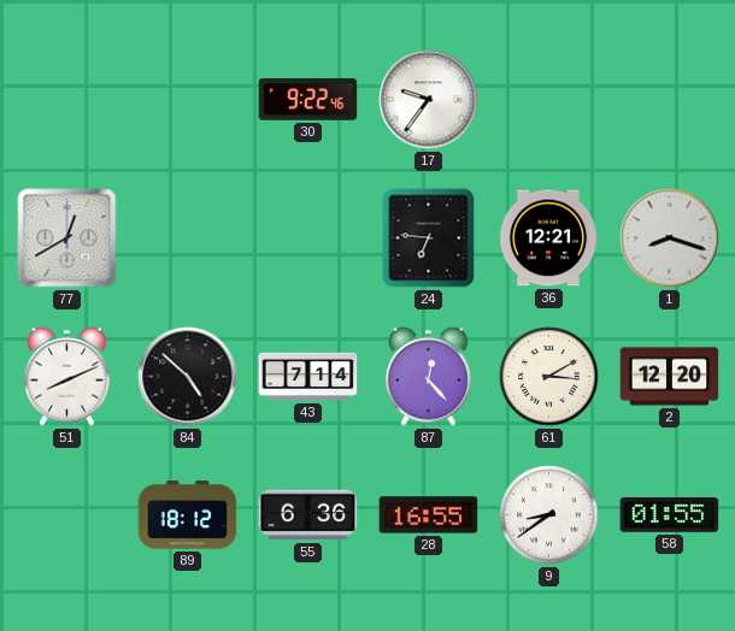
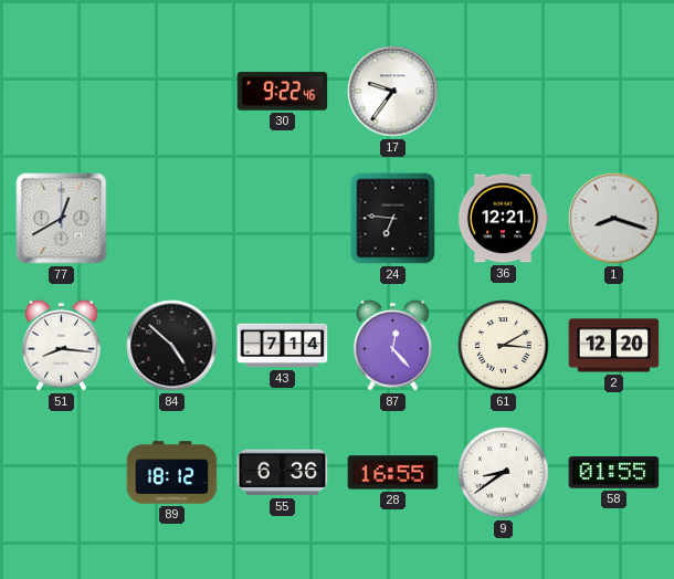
51: 8:11 -> 8:16
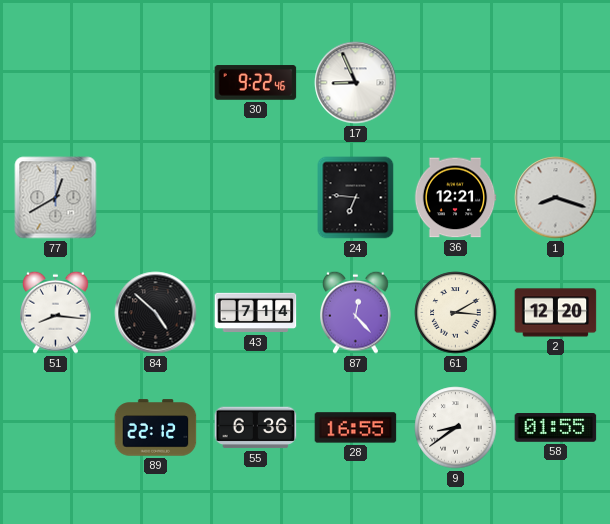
17: 9:36 -> 8:56
89: 18:12 -> 22:12
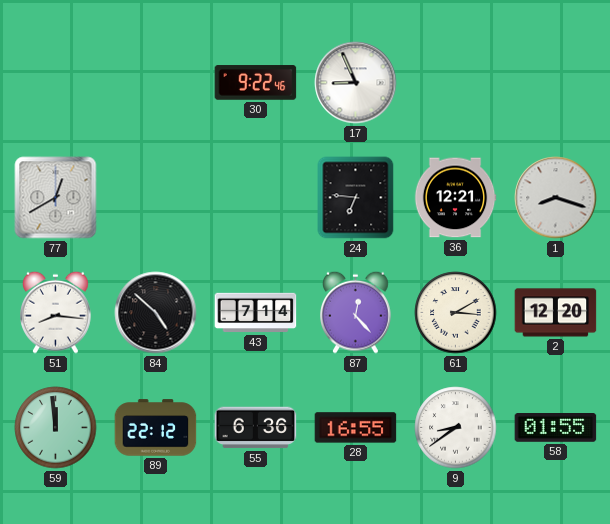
59: none -> 11:59
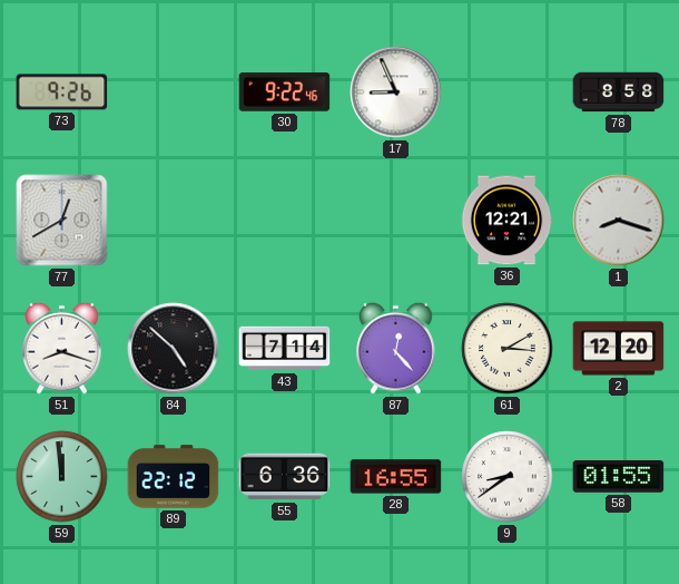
73: none -> 9:26
78: none -> 8:58
24: 6:46 -> none
51: 8:16 -> 8:18
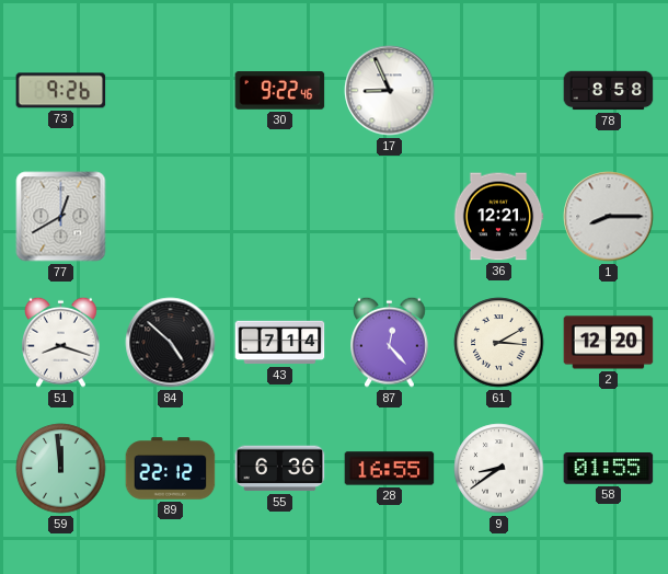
1: 8:18 -> 8:15
